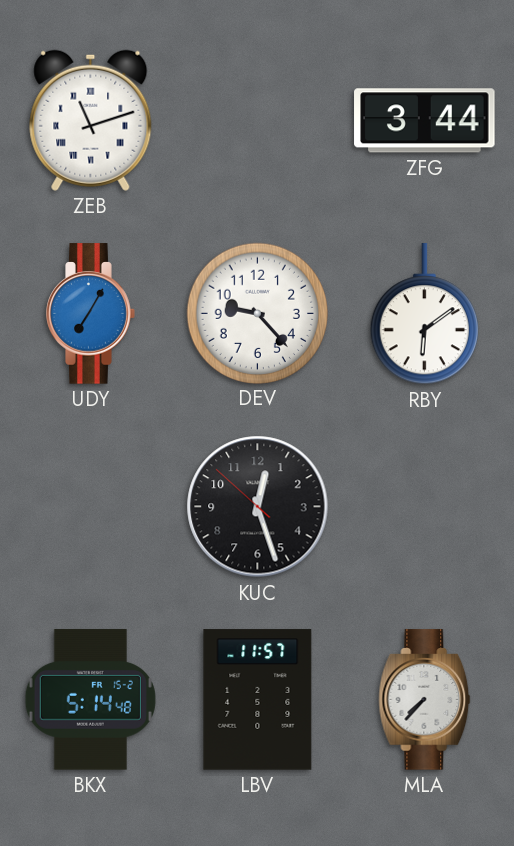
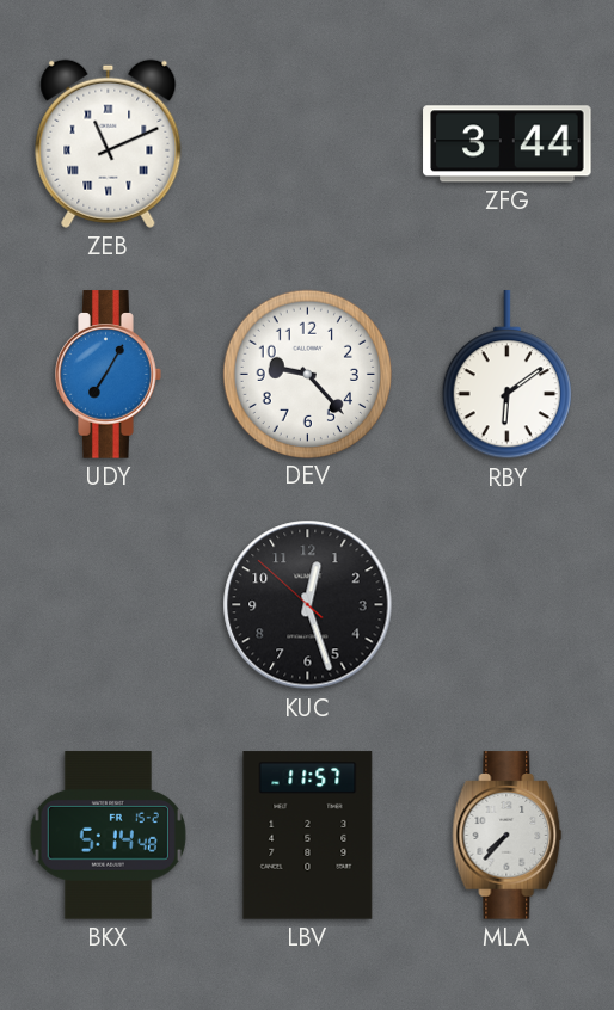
ZEB: 11:12 -> 11:11
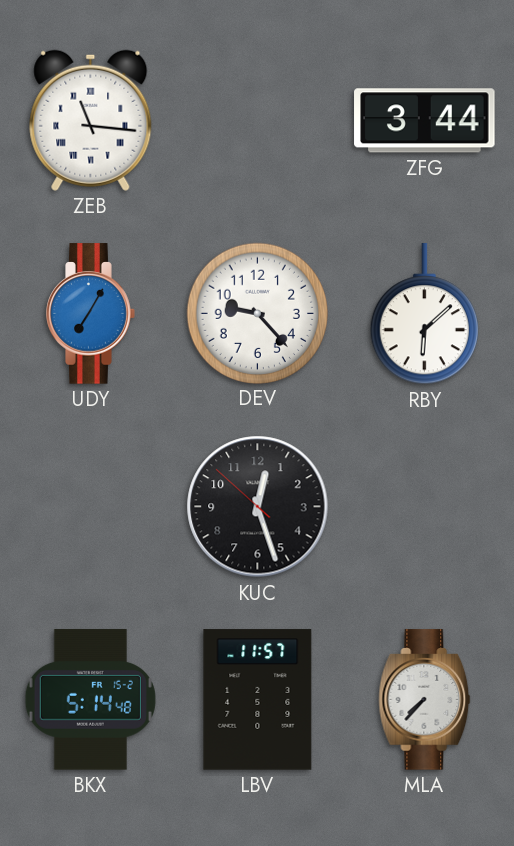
ZEB: 11:11 -> 11:16
RBY: 6:09 -> 6:08
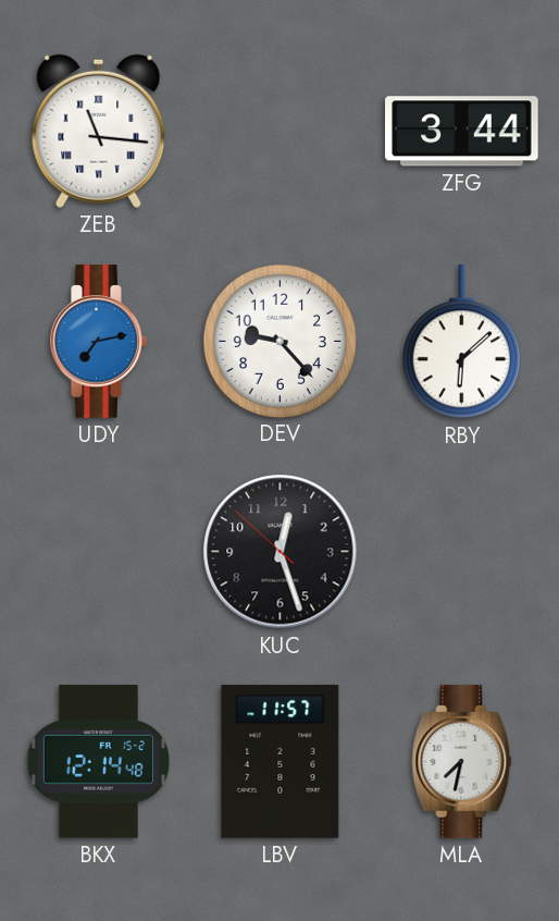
UDY: 7:05 -> 7:13
BKX: 5:14 -> 12:14
MLA: 7:37 -> 7:32
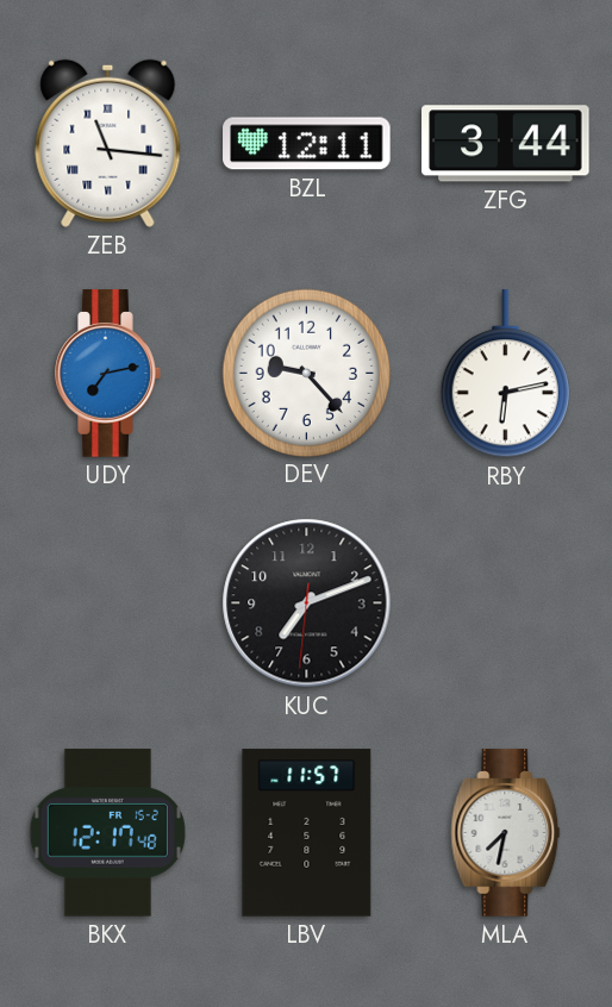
BZL: none -> 12:11
RBY: 6:08 -> 6:13
KUC: 12:26 -> 7:11
BKX: 12:14 -> 12:17
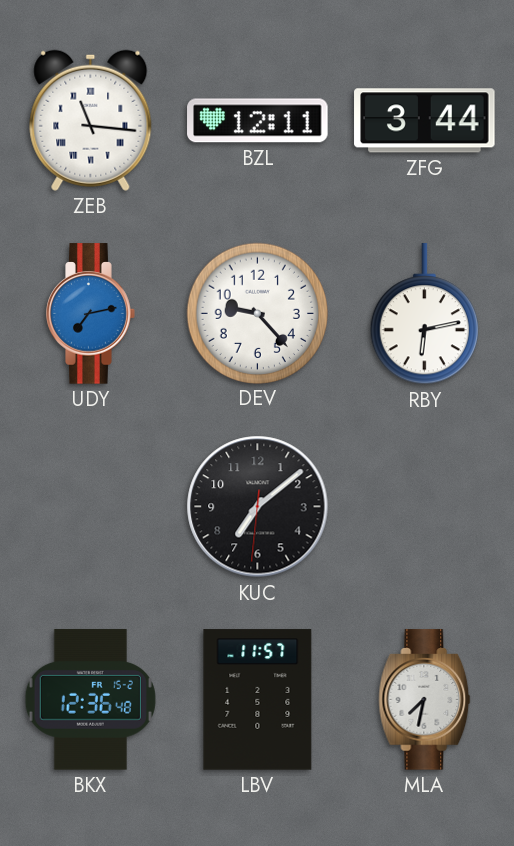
KUC: 7:11 -> 7:08
BKX: 12:17 -> 12:36
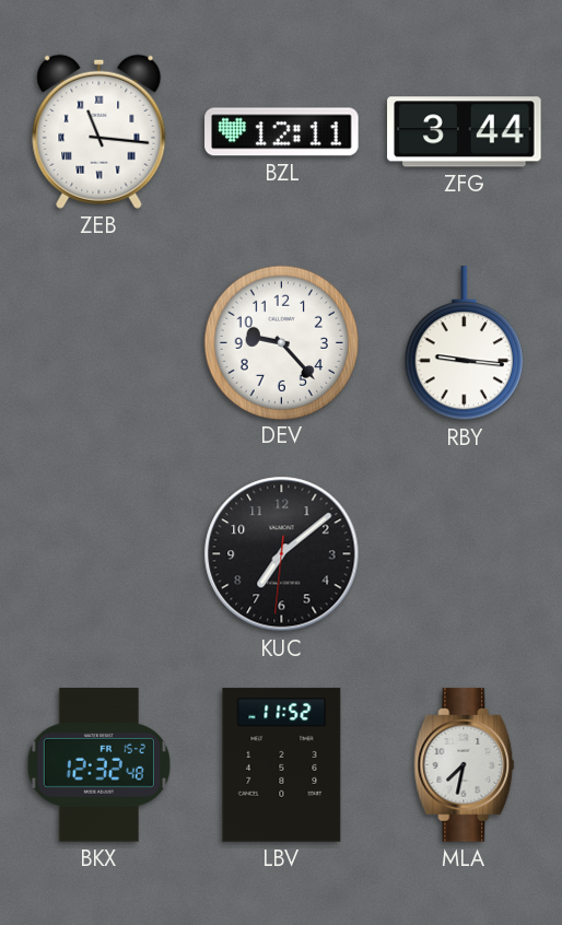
UDY: 7:13 -> none
RBY: 6:13 -> 9:16
BKX: 12:36 -> 12:32
LBV: 11:57 -> 11:52
